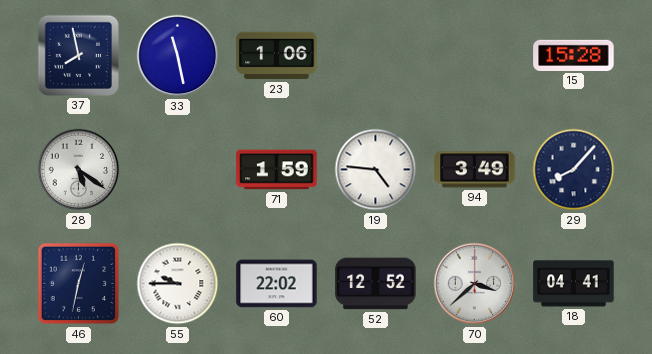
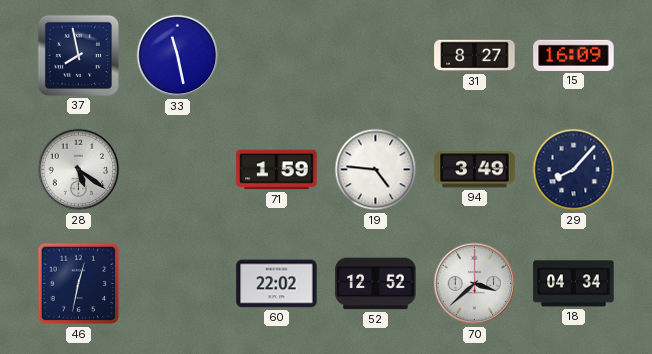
23: 1:06 -> none
31: none -> 8:27
15: 15:28 -> 16:09
55: 9:45 -> none
18: 04:41 -> 04:34
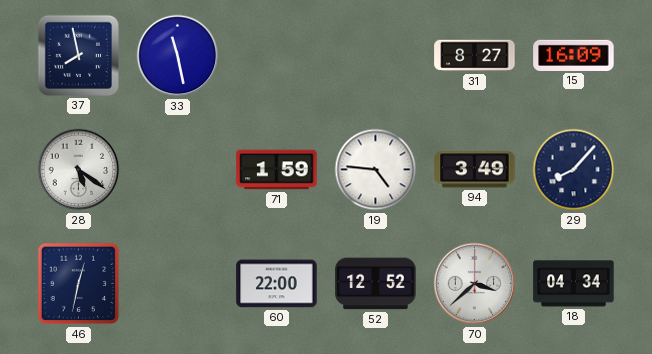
60: 22:02 -> 22:00
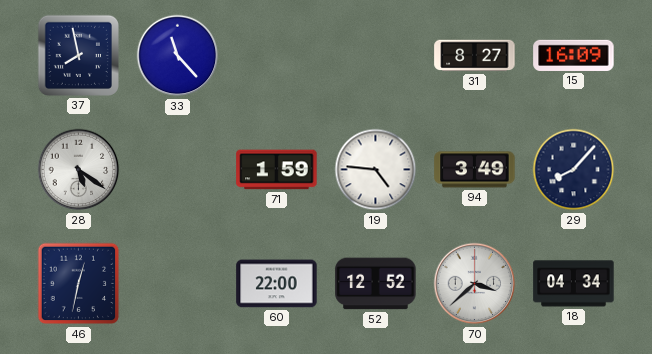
33: 11:28 -> 11:23
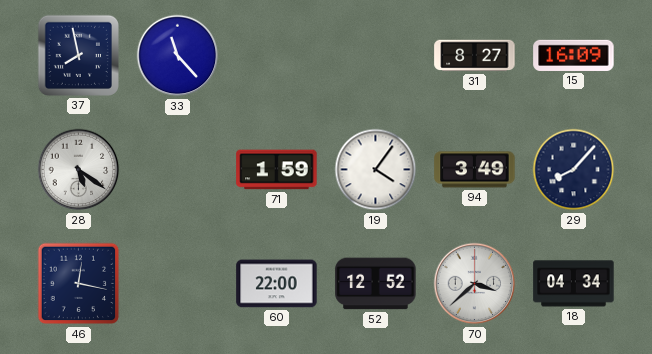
19: 4:46 -> 4:06
46: 12:32 -> 12:17
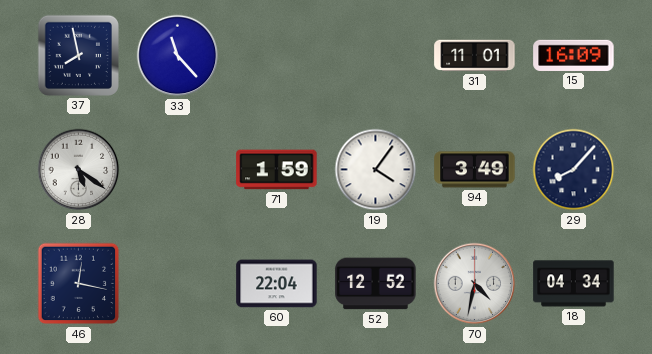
31: 8:27 -> 11:01
60: 22:00 -> 22:04
70: 3:38 -> 4:32
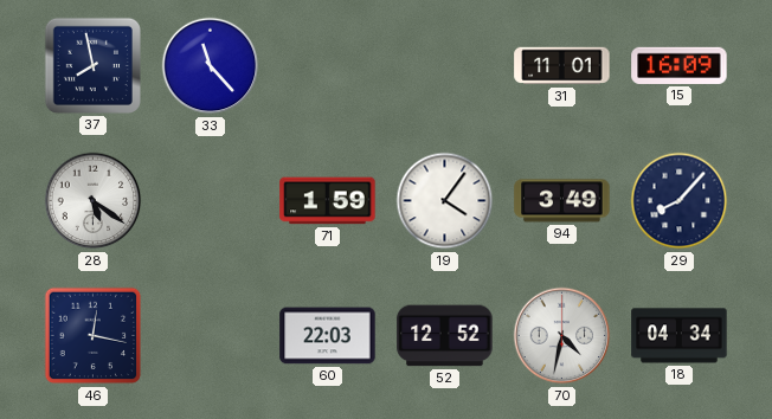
60: 22:04 -> 22:03
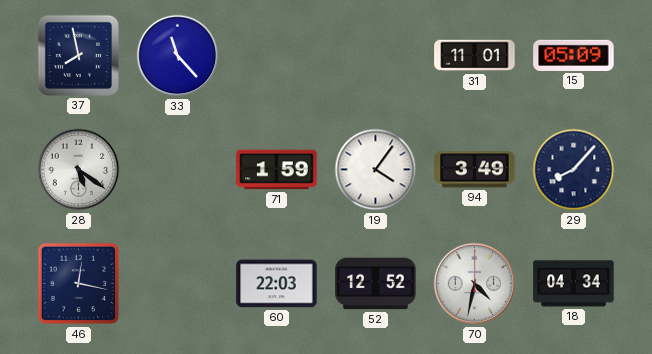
15: 16:09 -> 05:09
